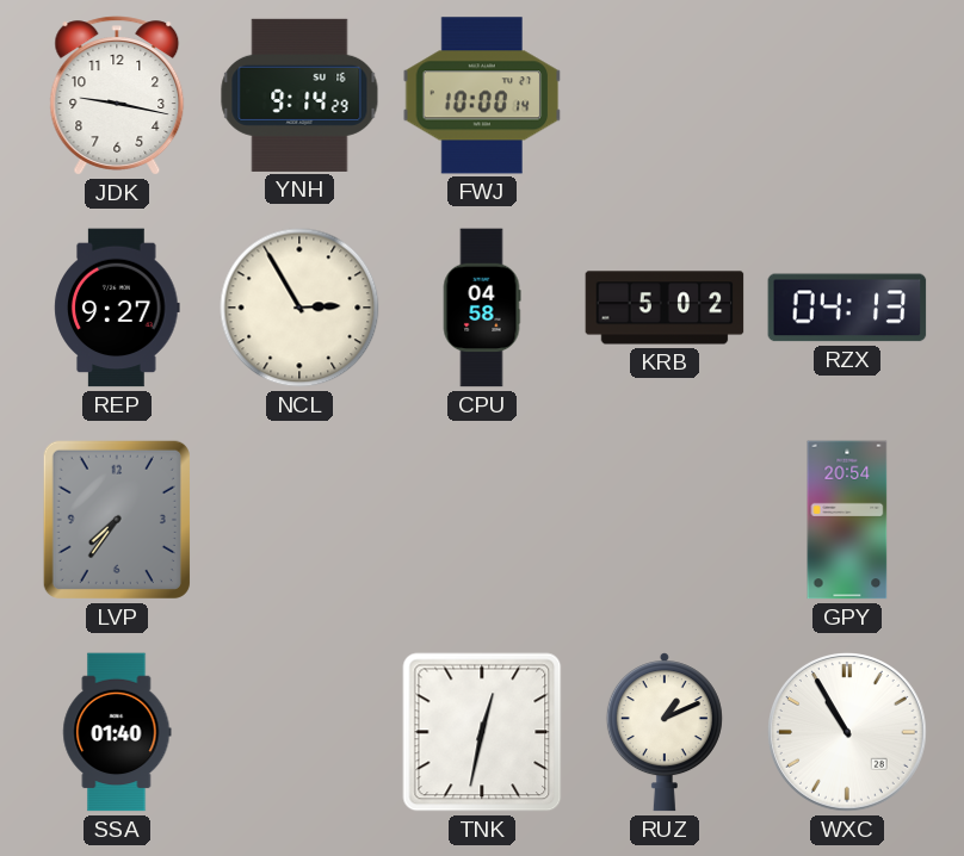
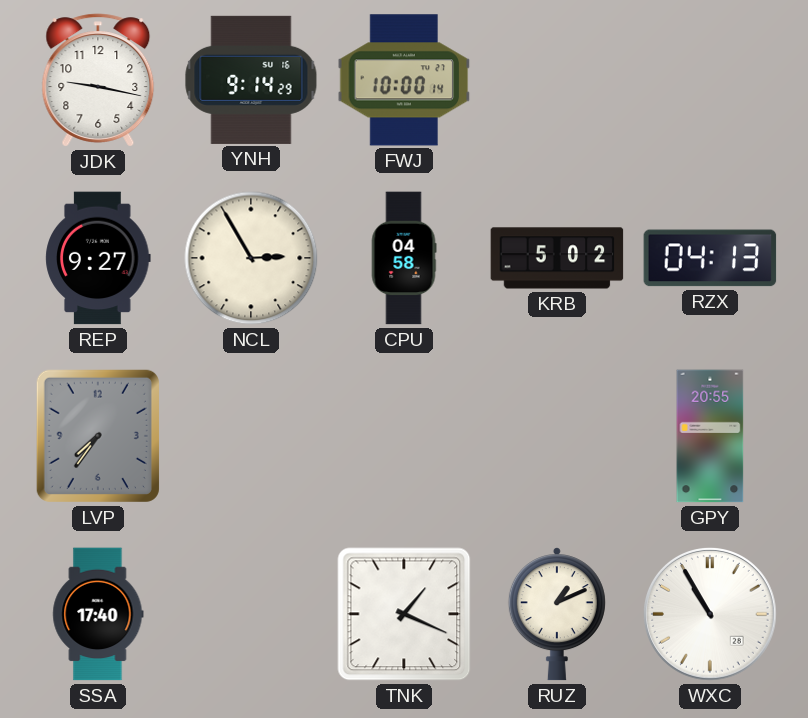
GPY: 20:54 -> 20:55
SSA: 01:40 -> 17:40
TNK: 12:32 -> 1:19
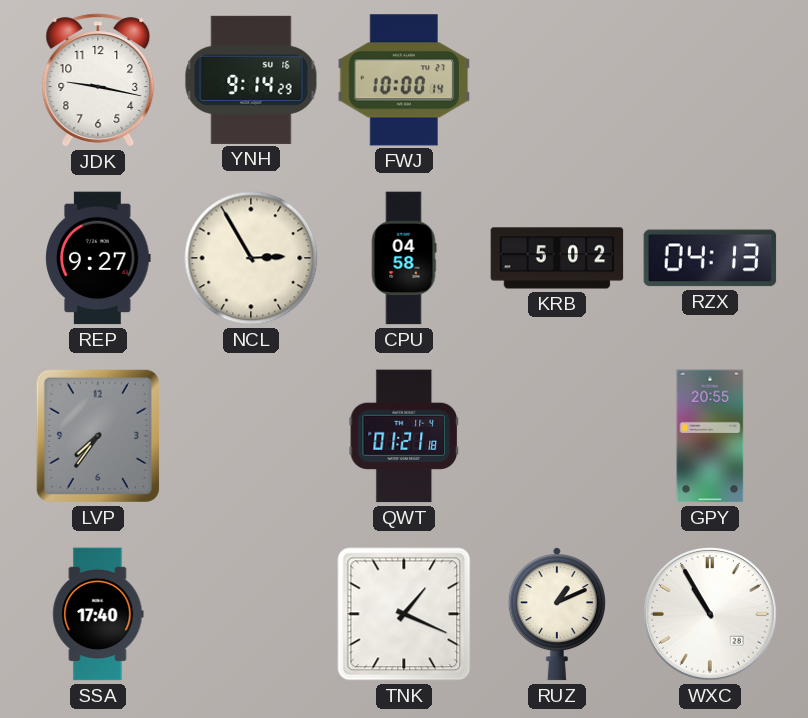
QWT: none -> 01:21
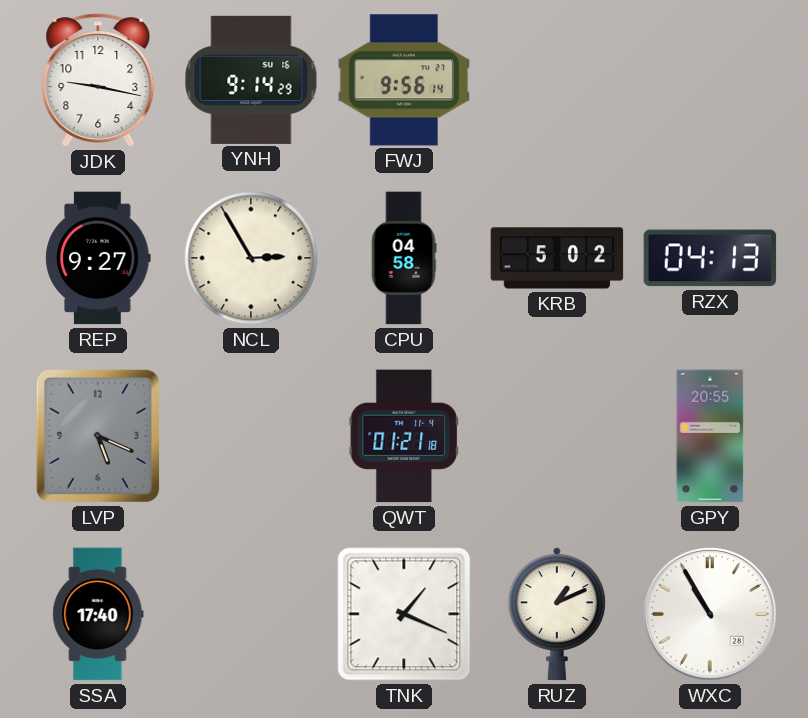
FWJ: 10:00 -> 9:56
LVP: 7:36 -> 5:19
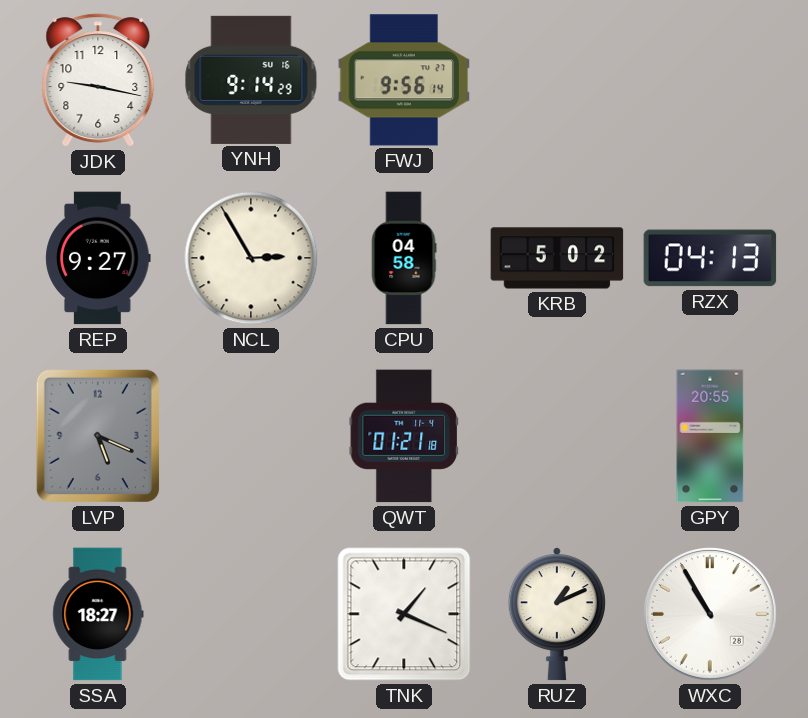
SSA: 17:40 -> 18:27
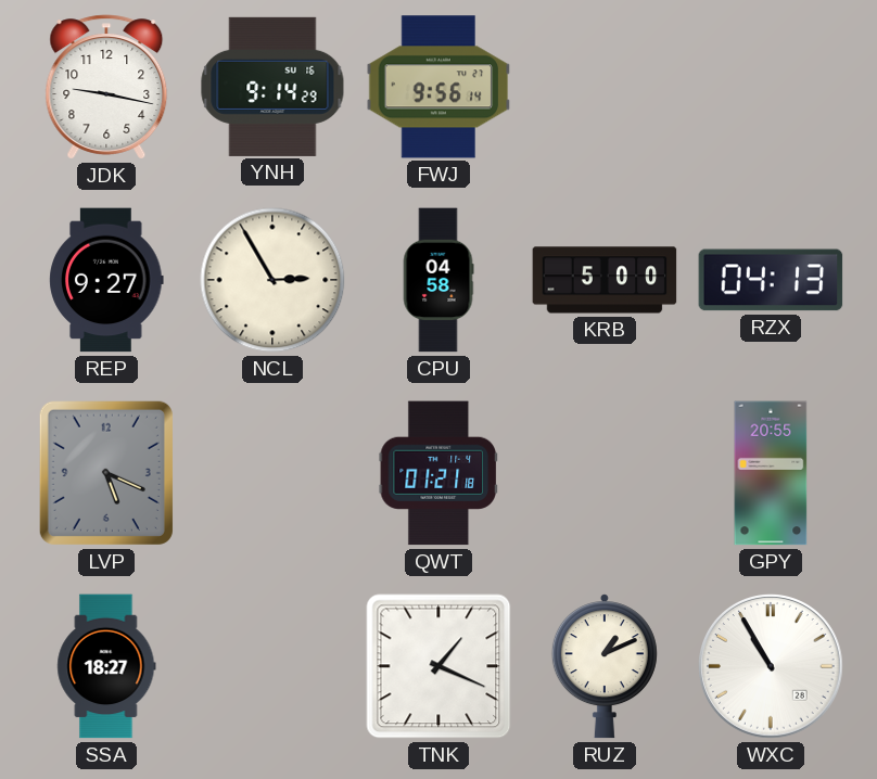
KRB: 5:02 -> 5:00
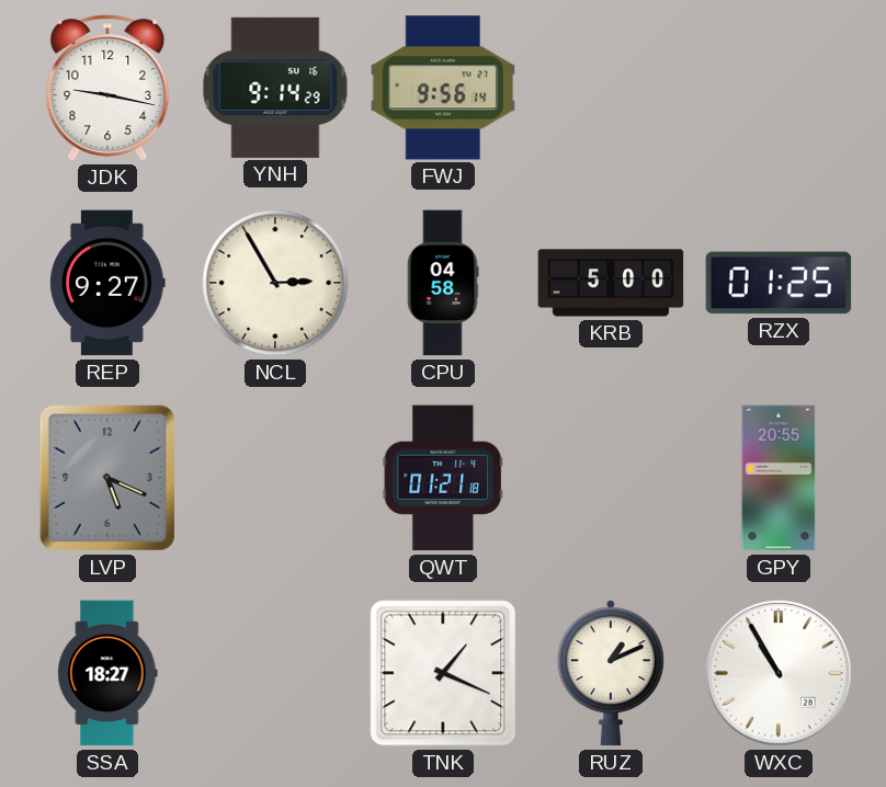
RZX: 04:13 -> 01:25
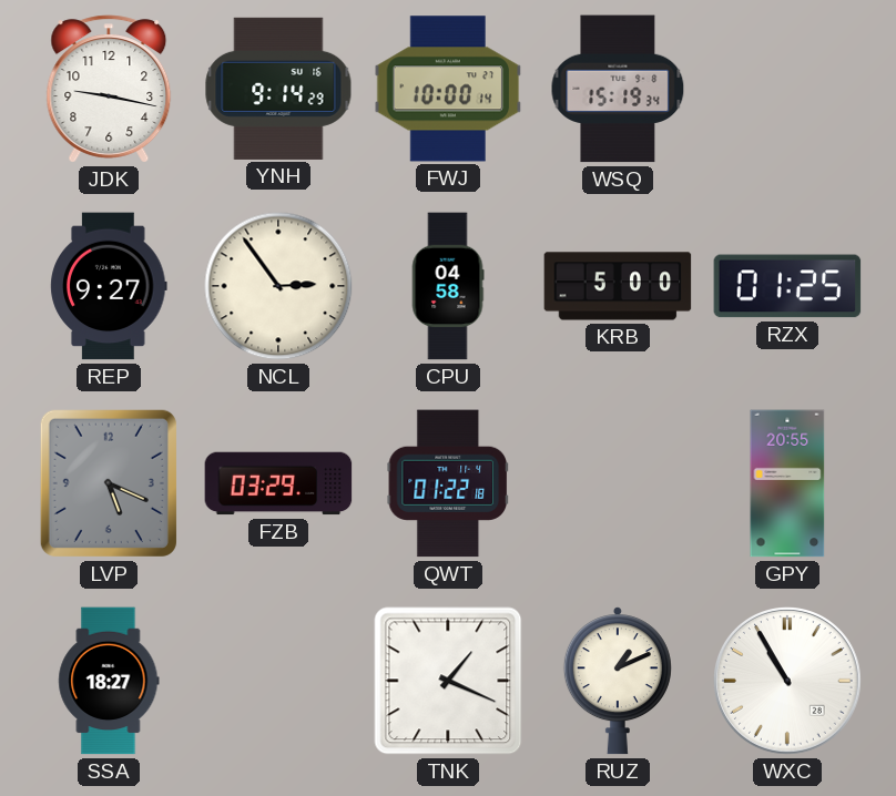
FWJ: 9:56 -> 10:00
WSQ: none -> 15:19
NCL: 2:55 -> 2:54
FZB: none -> 03:29
QWT: 01:21 -> 01:22
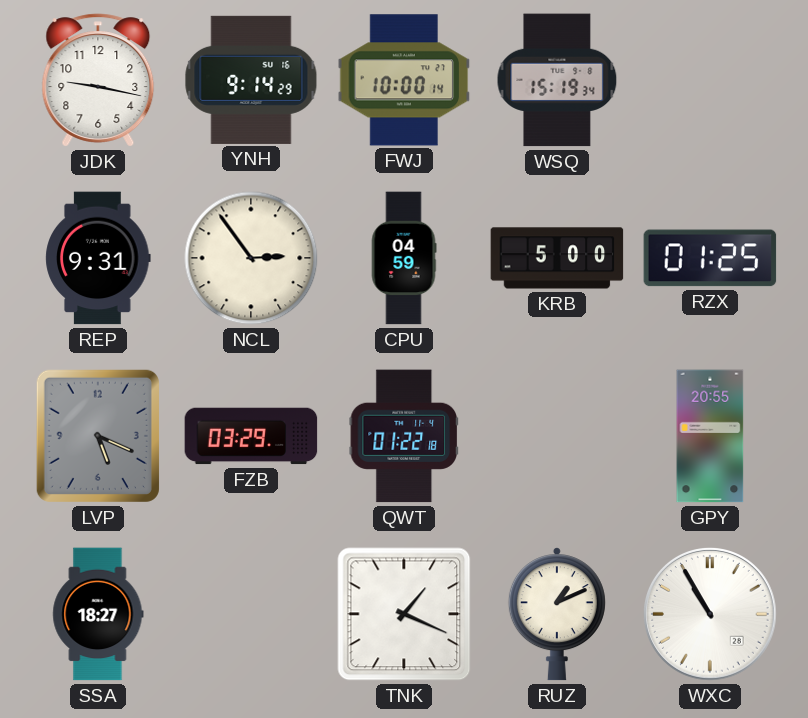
REP: 9:27 -> 9:31
CPU: 04:58 -> 04:59
